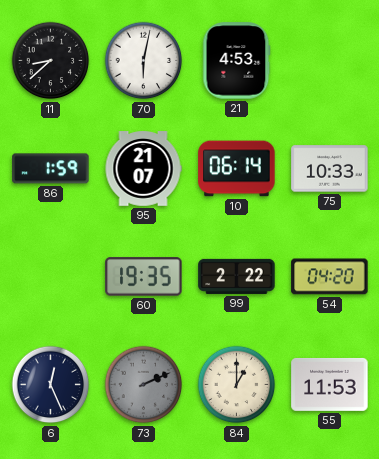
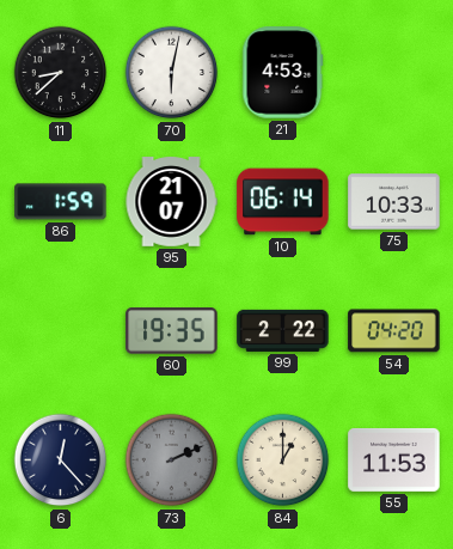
6: 12:26 -> 12:23
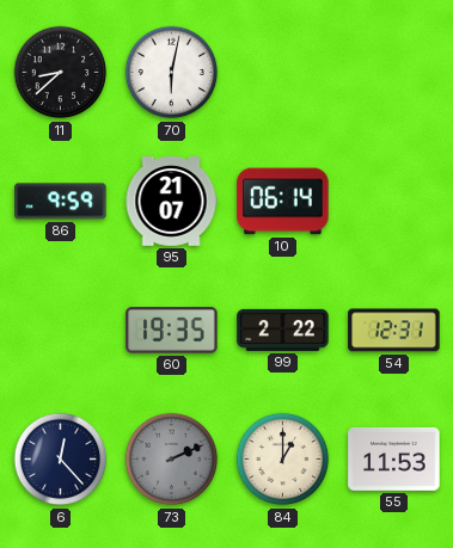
21: 4:53 -> none
86: 1:59 -> 9:59
75: 10:33 -> none
54: 04:20 -> 12:31
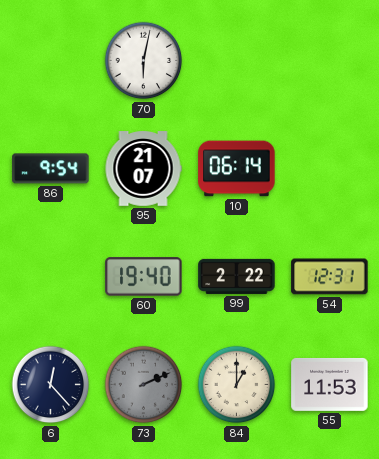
11: 8:38 -> none
86: 9:59 -> 9:54
60: 19:35 -> 19:40
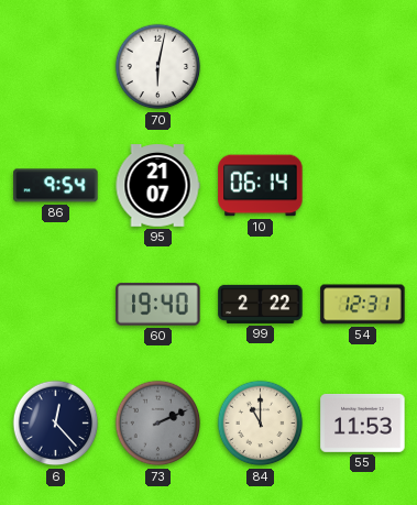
84: 1:00 -> 11:00
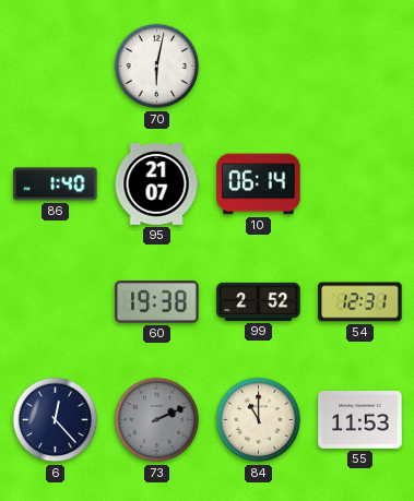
86: 9:54 -> 1:40
60: 19:40 -> 19:38
99: 2:22 -> 2:52
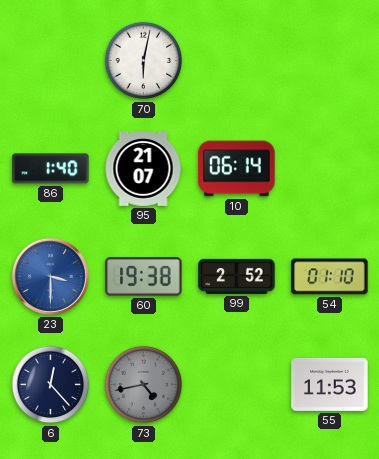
23: none -> 3:30
54: 12:31 -> 01:10
73: 2:11 -> 4:43
84: 11:00 -> none
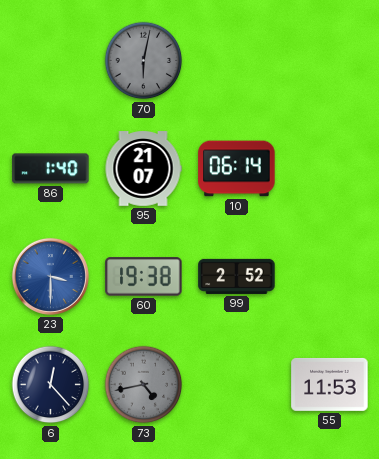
70 dial: white -> grey
54: 01:10 -> none
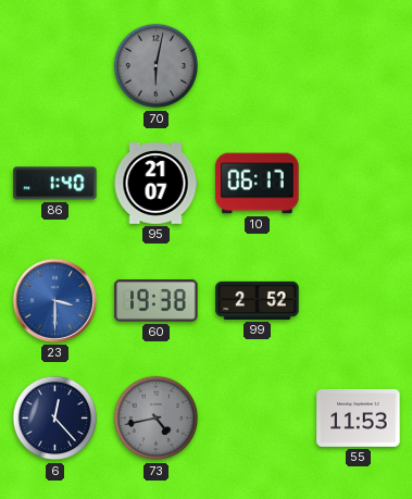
10: 06:14 -> 06:17
